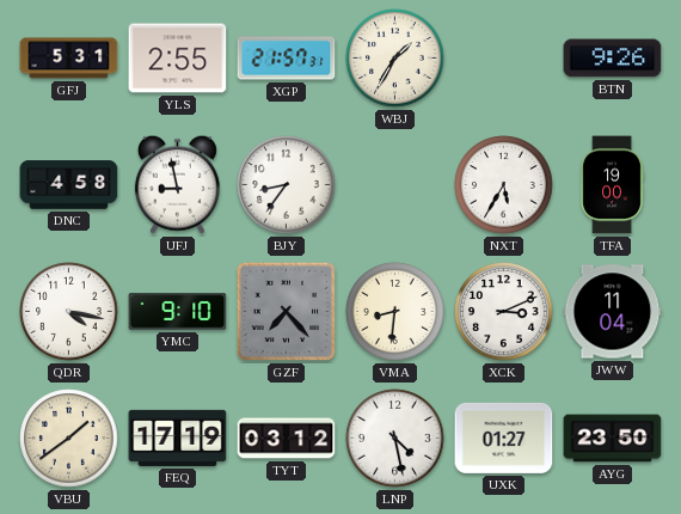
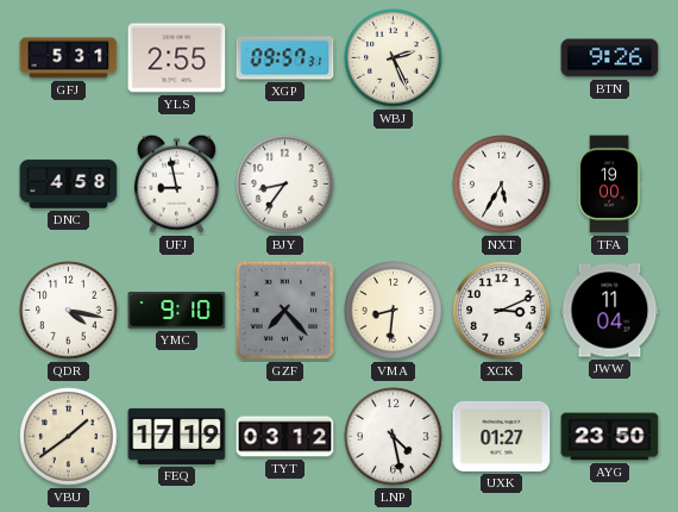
XGP: 21:57 -> 09:57
WBJ: 1:35 -> 2:26
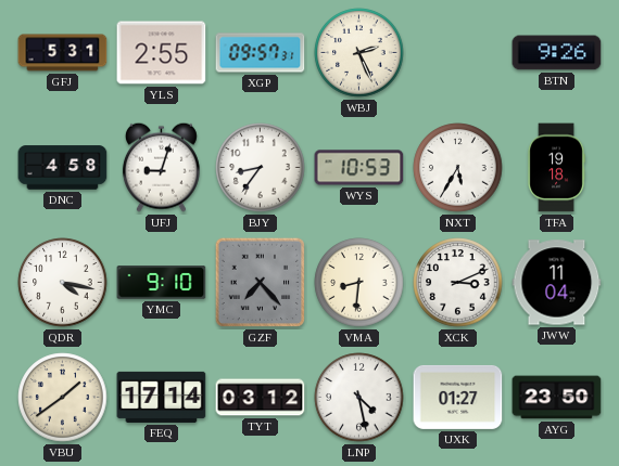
UFJ: 8:58 -> 9:03
WYS: none -> 10:53
TFA: 19:00 -> 19:18
FEQ: 17:19 -> 17:14
